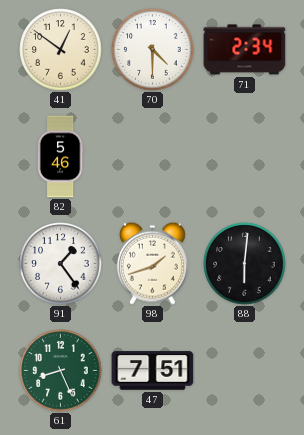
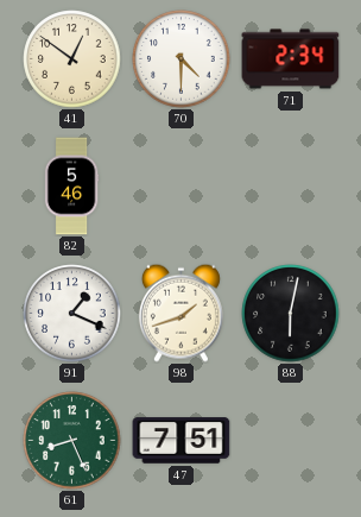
91: 1:24 -> 1:19
88: 6:01 -> 6:02
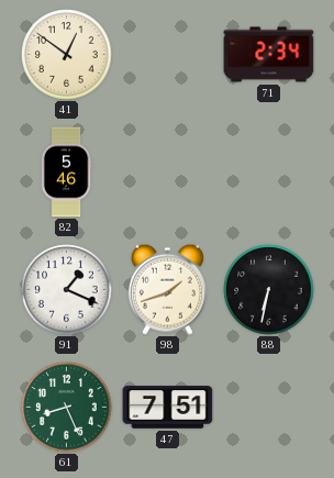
70: 4:30 -> none
88: 6:02 -> 6:32
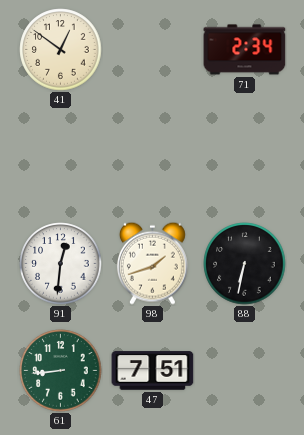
82: 5:46 -> none
91: 1:19 -> 12:31
61: 8:26 -> 8:44
